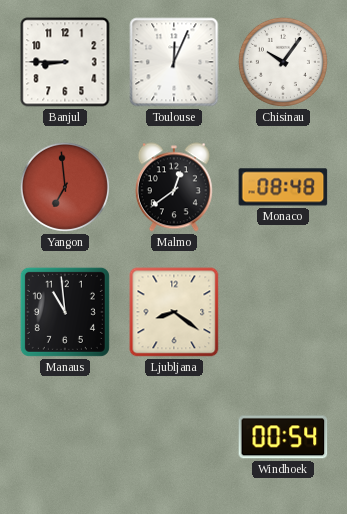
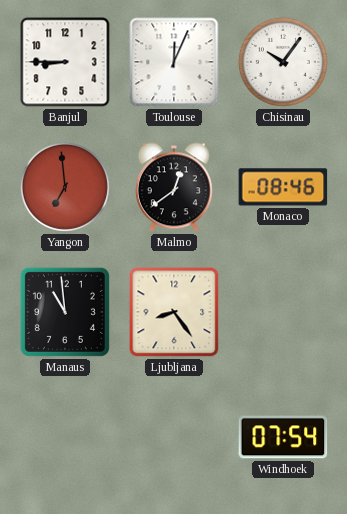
Monaco: 08:48 -> 08:46
Ljubljana: 8:21 -> 8:24
Windhoek: 00:54 -> 07:54
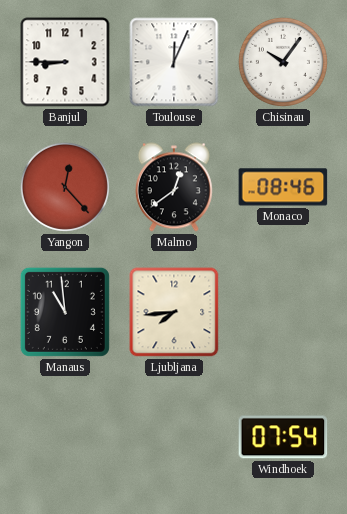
Yangon: 6:59 -> 12:23
Ljubljana: 8:24 -> 7:44
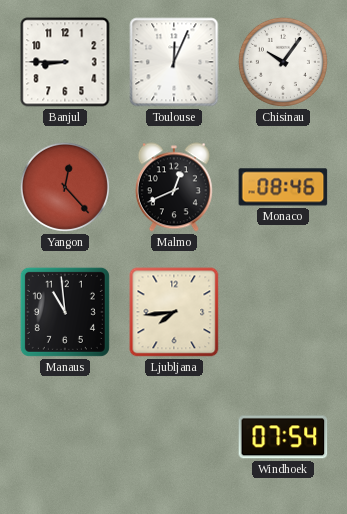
Malmo: 12:39 -> 12:41
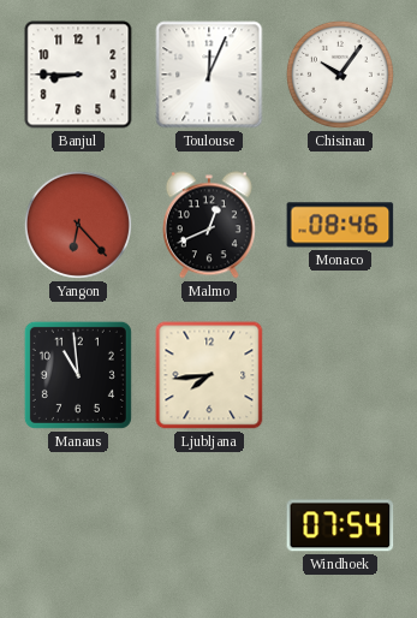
Yangon: 12:23 -> 6:23
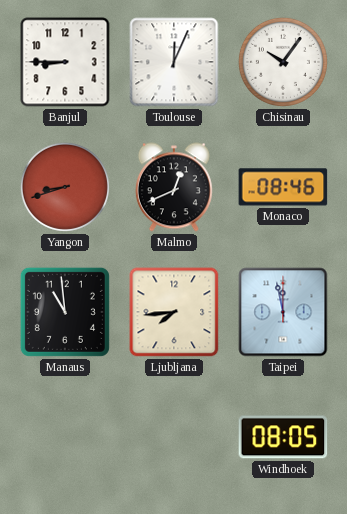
Yangon: 6:23 -> 8:42
Taipei: none -> 11:58
Windhoek: 07:54 -> 08:05
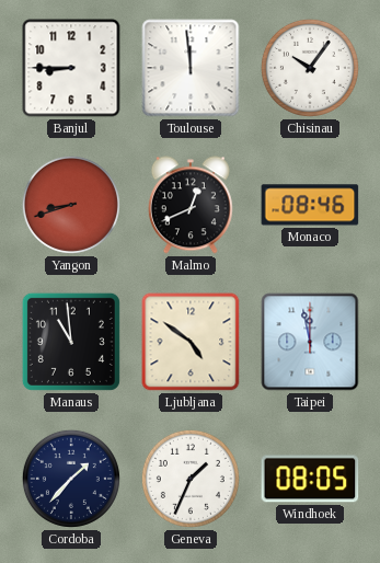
Toulouse: 12:04 -> 11:59
Ljubljana: 7:44 -> 4:51
Cordoba: none -> 1:37
Geneva: none -> 1:34
